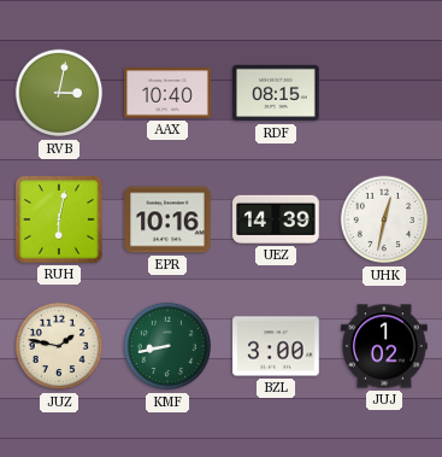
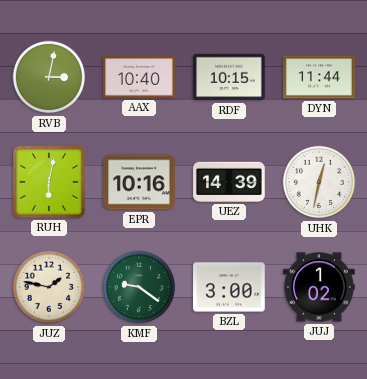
RDF: 08:15 -> 10:15
DYN: none -> 11:44
KMF: 8:43 -> 9:21
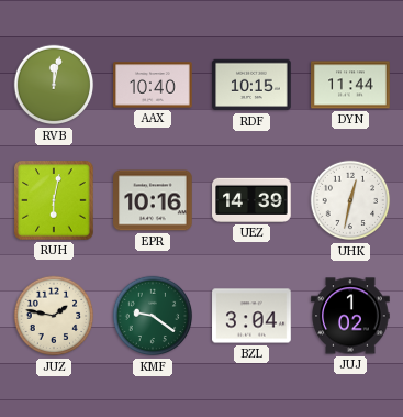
RVB: 3:02 -> 12:02
BZL: 3:00 -> 3:04
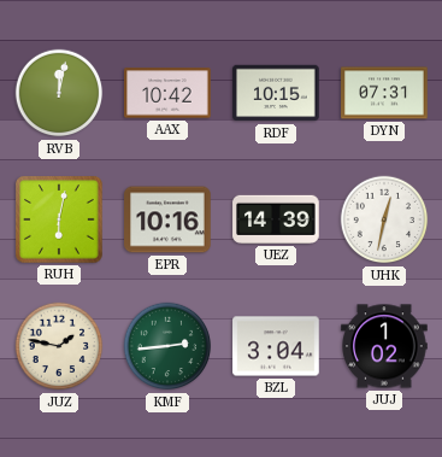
AAX: 10:40 -> 10:42
DYN: 11:44 -> 07:31
KMF: 9:21 -> 2:44
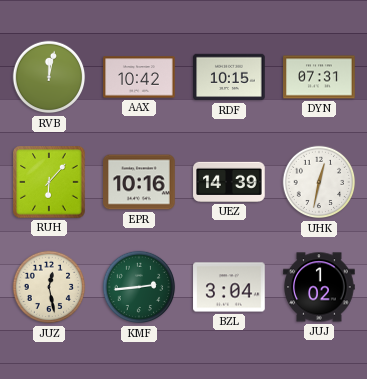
RUH: 6:02 -> 6:07
JUZ: 1:47 -> 12:28
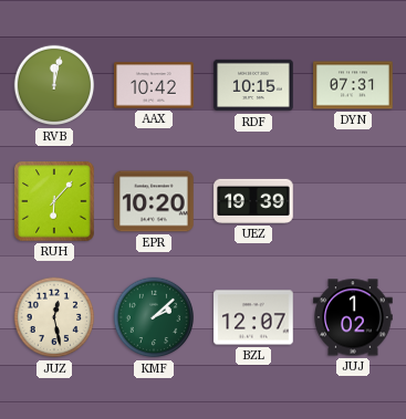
EPR: 10:16 -> 10:20
UEZ: 14:39 -> 19:39
UHK: 12:32 -> none
KMF: 2:44 -> 2:08
BZL: 3:04 -> 12:07
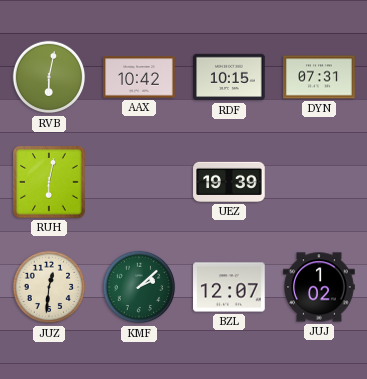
RVB: 12:02 -> 6:02
RUH: 6:07 -> 6:02
EPR: 10:20 -> none
JUZ: 12:28 -> 12:31
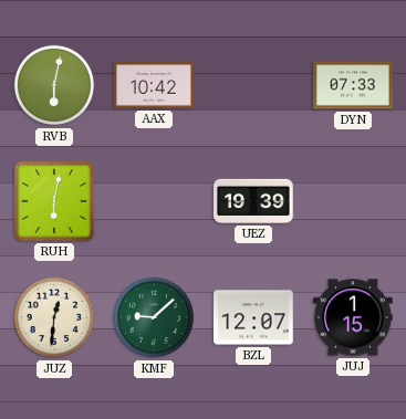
RDF: 10:15 -> none
DYN: 07:31 -> 07:33
KMF: 2:08 -> 9:08
JUJ: 1:02 -> 1:15
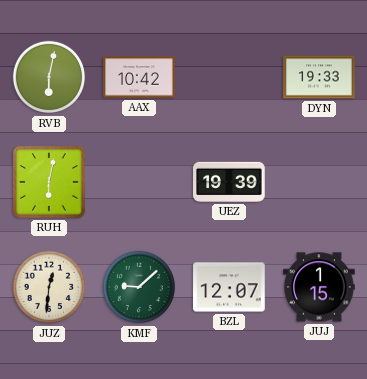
DYN: 07:33 -> 19:33
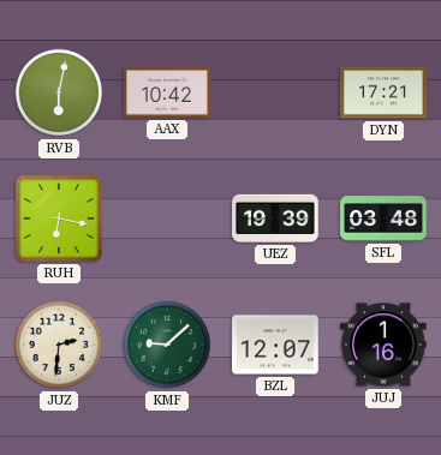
DYN: 19:33 -> 17:21
RUH: 6:02 -> 6:17
SFL: none -> 03:48
JUZ: 12:31 -> 2:31
JUJ: 1:15 -> 1:16
